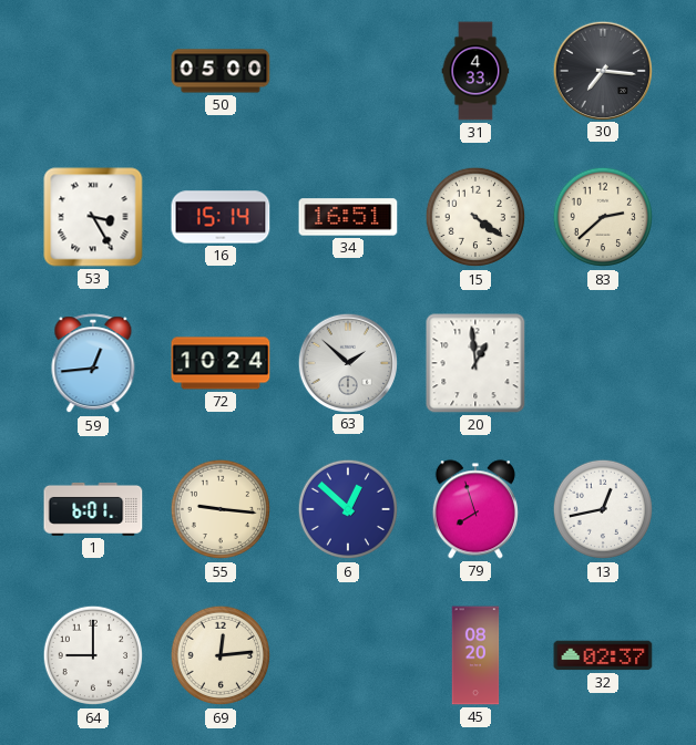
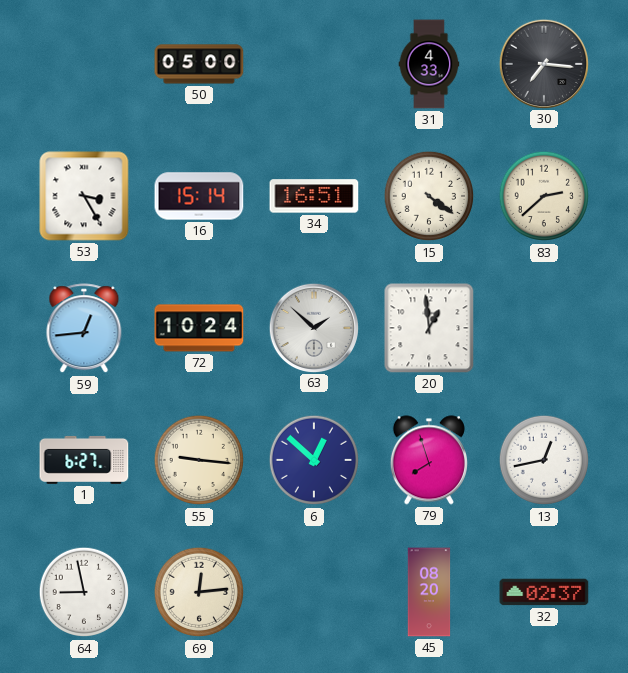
1: 6:01 -> 6:27
64: 9:00 -> 8:58
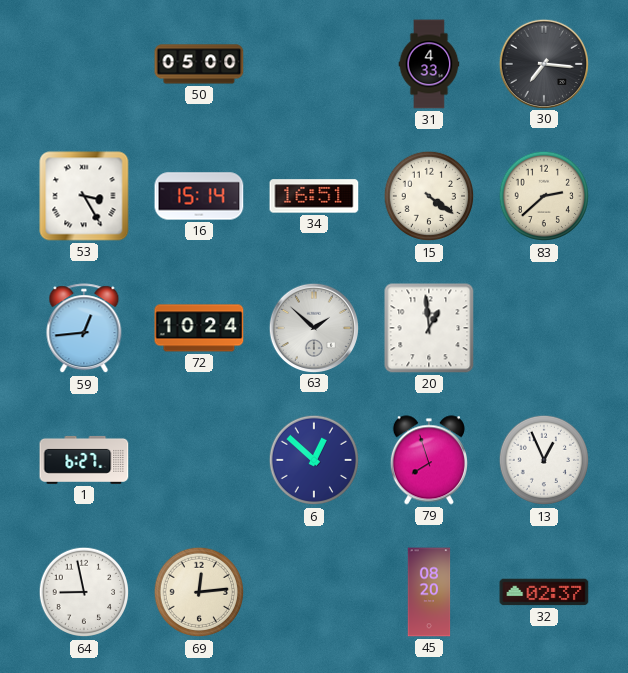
55: 9:16 -> none
13: 12:43 -> 12:56
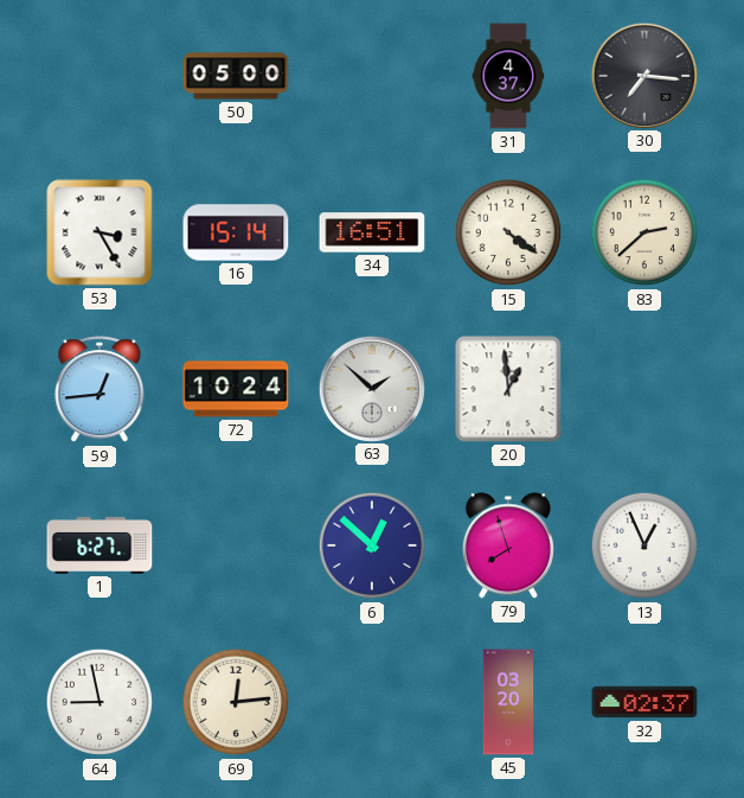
31: 4:33 -> 4:37
45: 08:20 -> 03:20
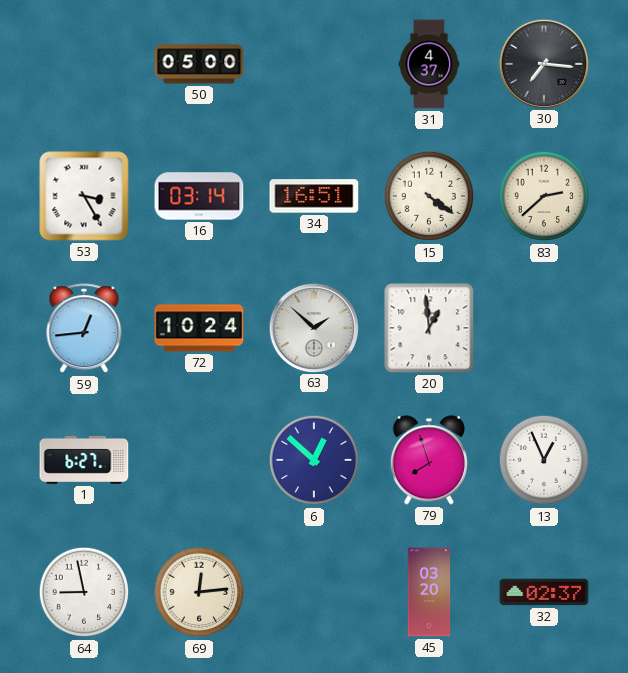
16: 15:14 -> 03:14
